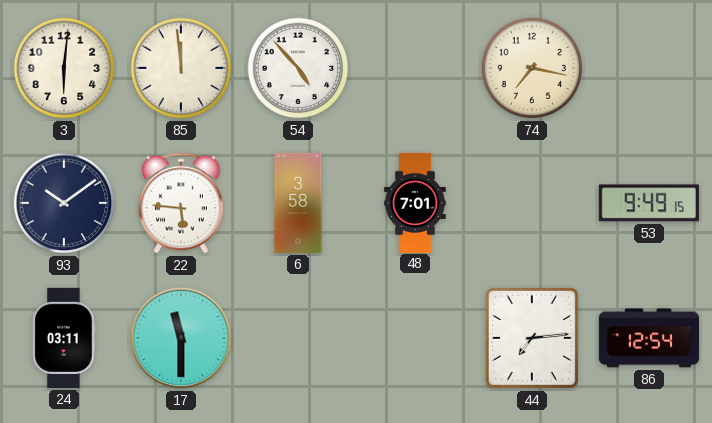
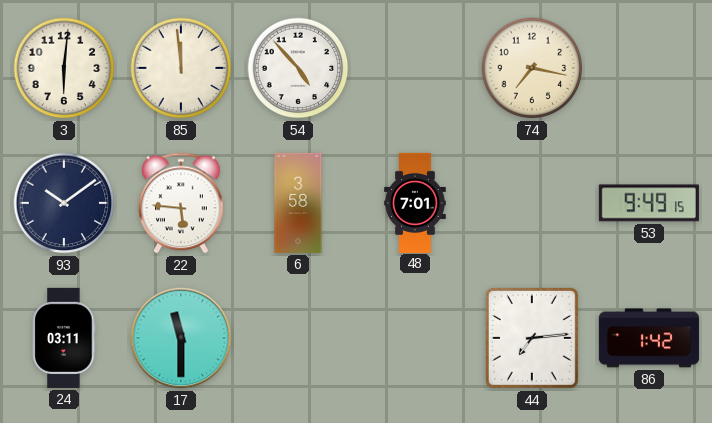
86: 12:54 -> 1:42
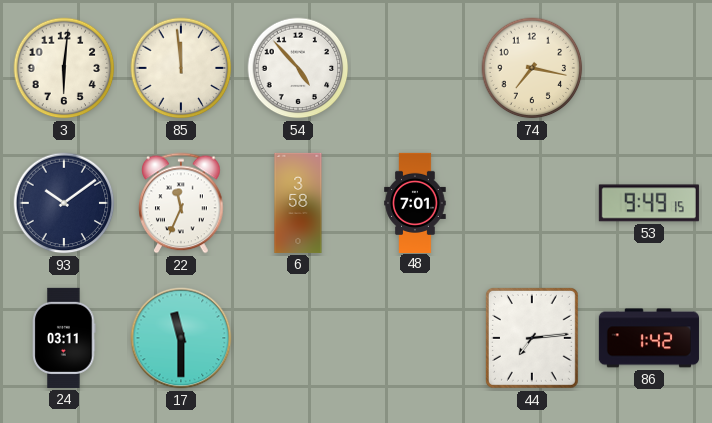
22: 5:46 -> 11:34
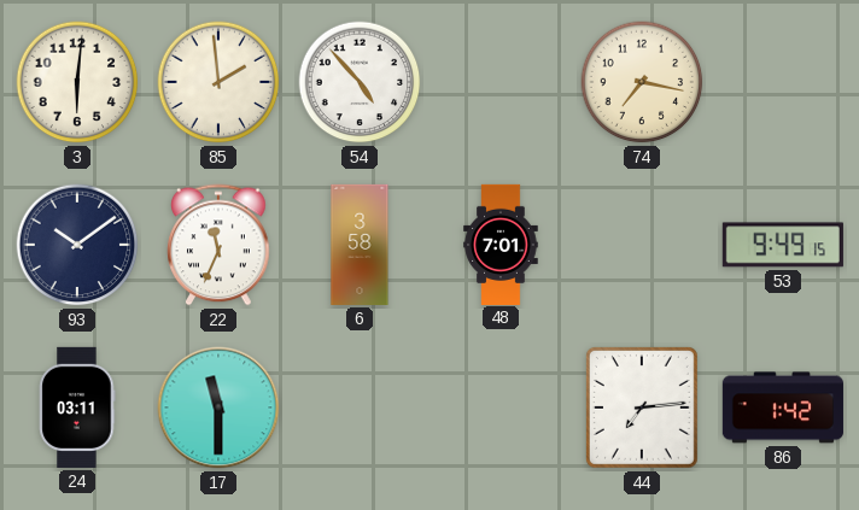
85: 11:59 -> 1:59
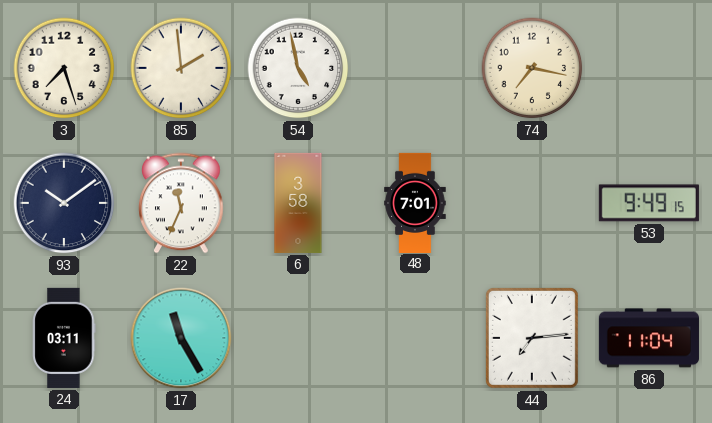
3: 6:01 -> 7:27
54: 4:53 -> 4:58
17: 11:30 -> 11:25
86: 1:42 -> 11:04
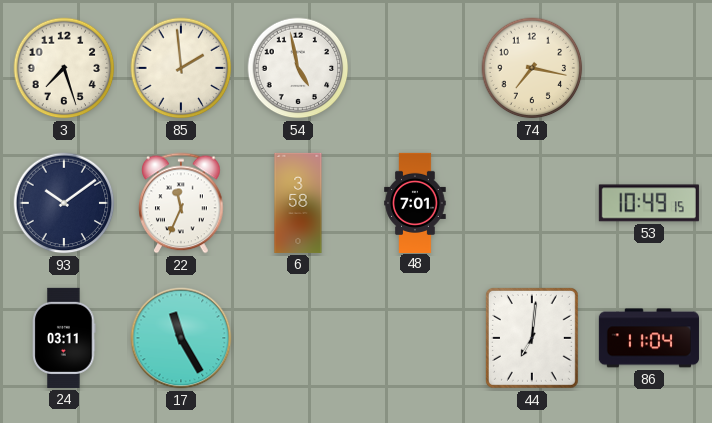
53: 9:49 -> 10:49
44: 7:14 -> 7:01
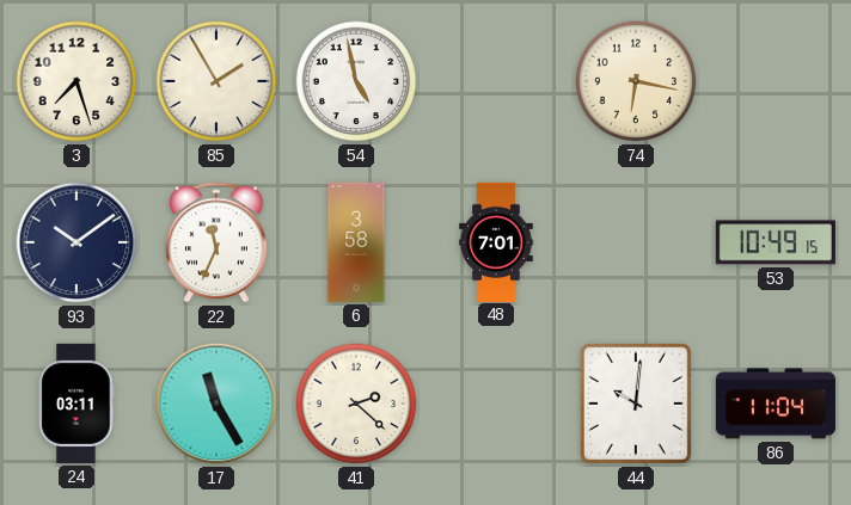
85: 1:59 -> 1:55
74: 7:17 -> 6:17
41: none -> 2:22
44: 7:01 -> 10:01
